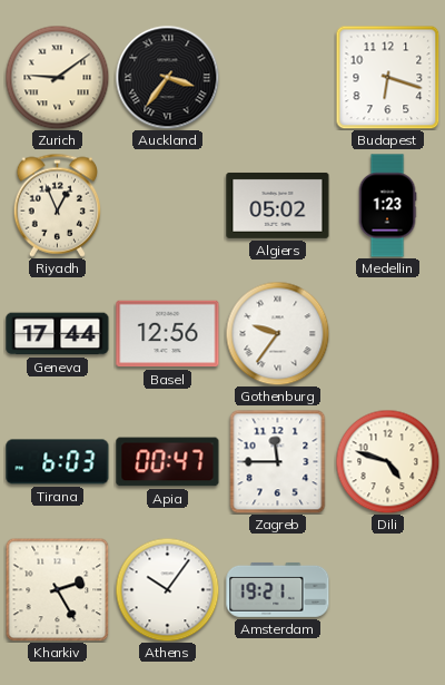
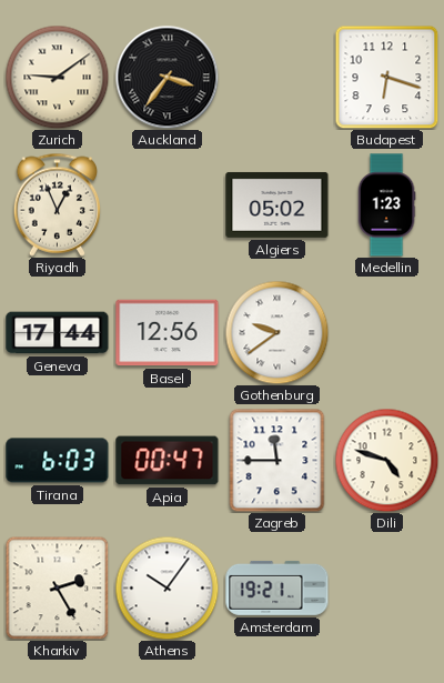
Gothenburg: 9:36 -> 9:39
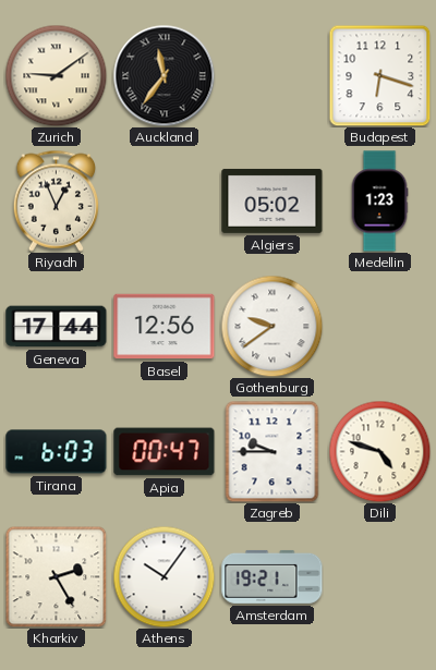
Auckland: 3:36 -> 11:36
Zagreb: 11:45 -> 9:45
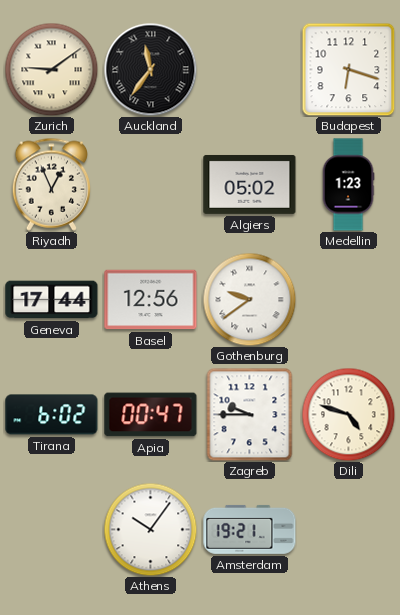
Tirana: 6:03 -> 6:02
Kharkiv: 2:25 -> none
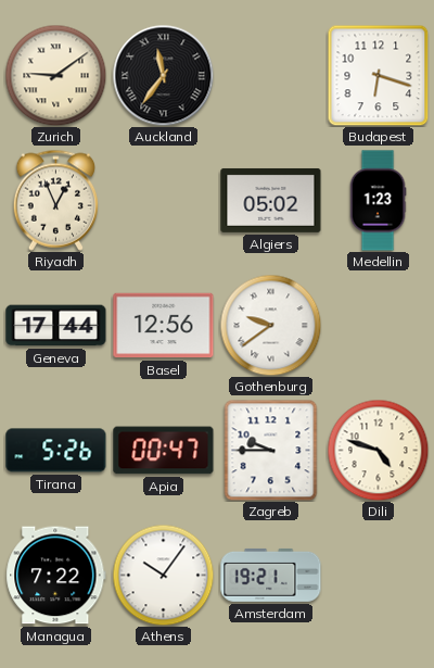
Tirana: 6:02 -> 5:26
Managua: none -> 7:22
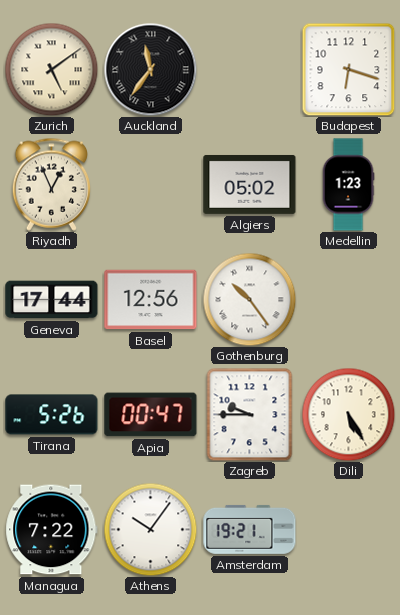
Zurich: 9:09 -> 5:09
Gothenburg: 9:39 -> 10:24
Dili: 4:48 -> 5:25
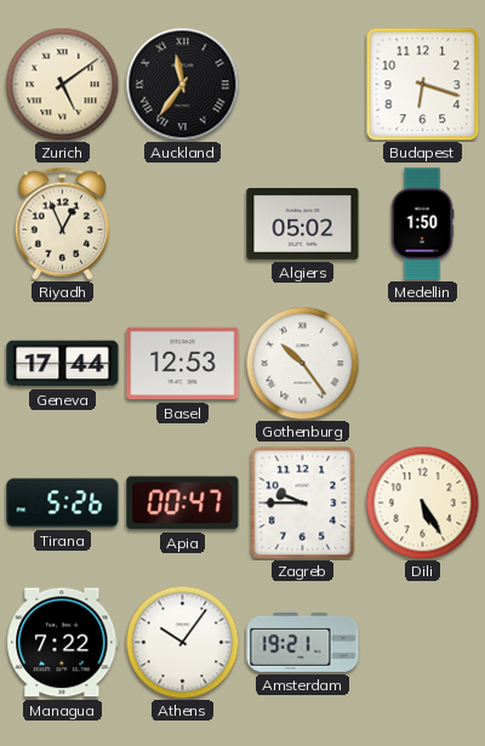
Medellin: 1:23 -> 1:50
Basel: 12:56 -> 12:53
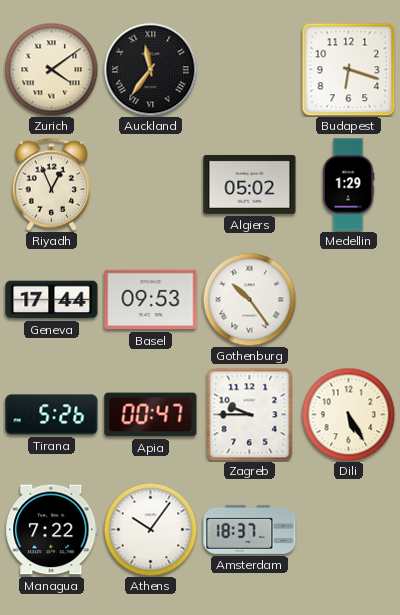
Zurich: 5:09 -> 4:09
Medellin: 1:50 -> 1:29
Basel: 12:53 -> 09:53
Amsterdam: 19:21 -> 18:37
